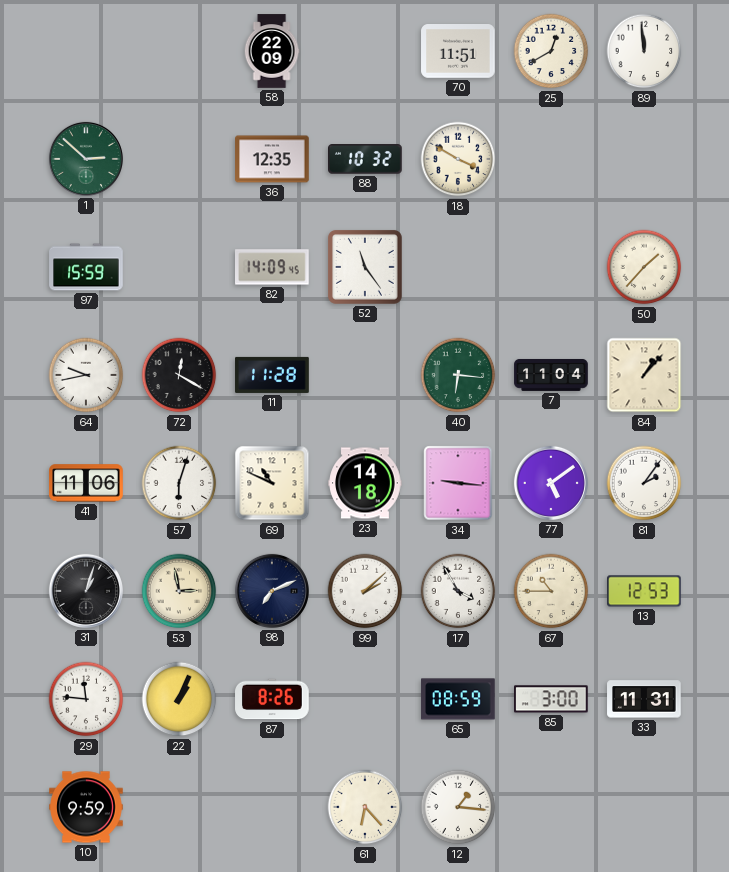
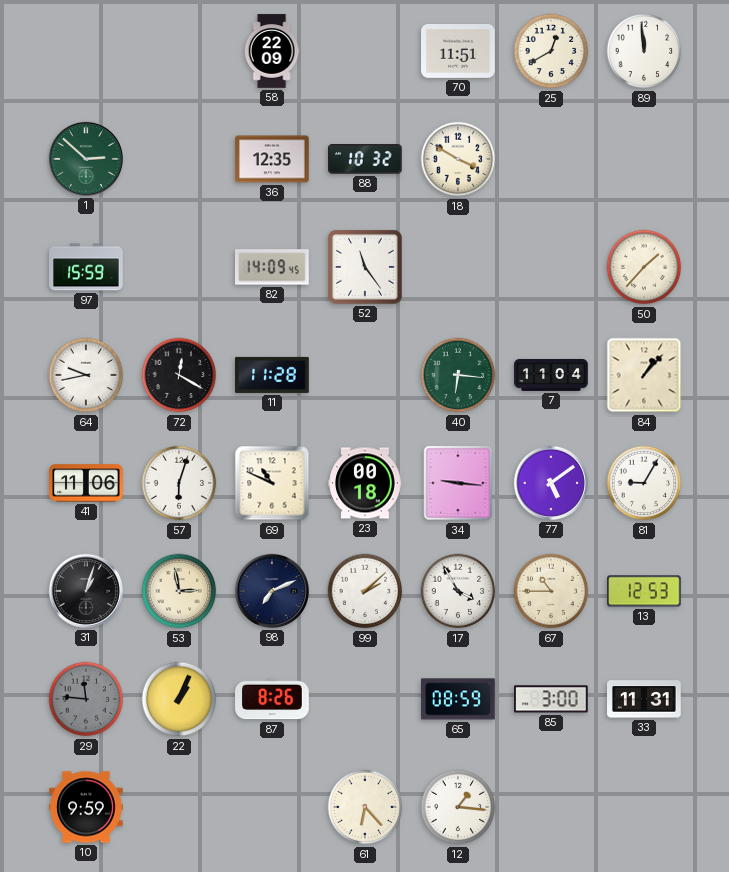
23: 14:18 -> 00:18
81: 2:06 -> 9:05
29 dial: white -> grey
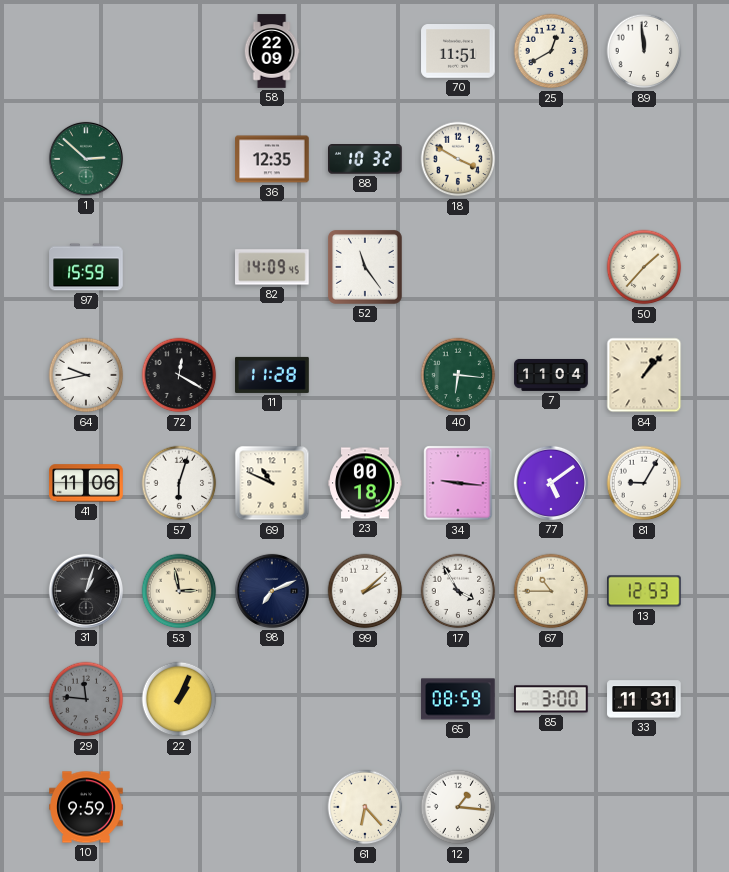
87: 8:26 -> none
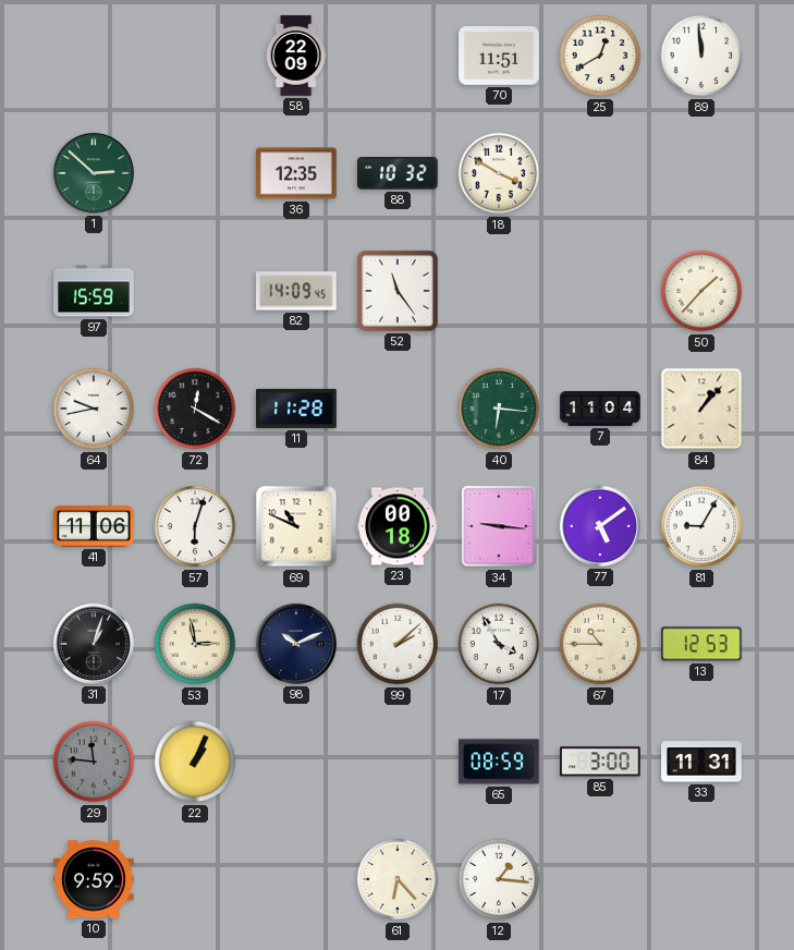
98: 7:11 -> 10:11
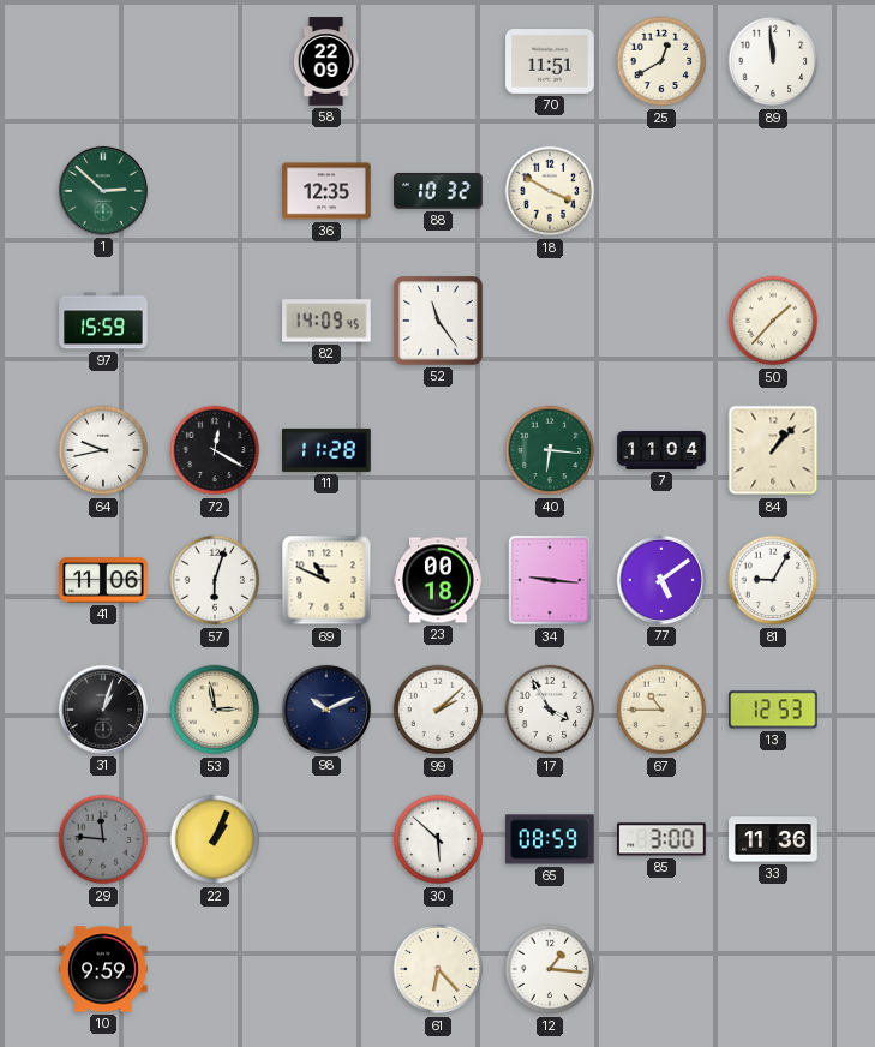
30: none -> 5:52
33: 11:31 -> 11:36
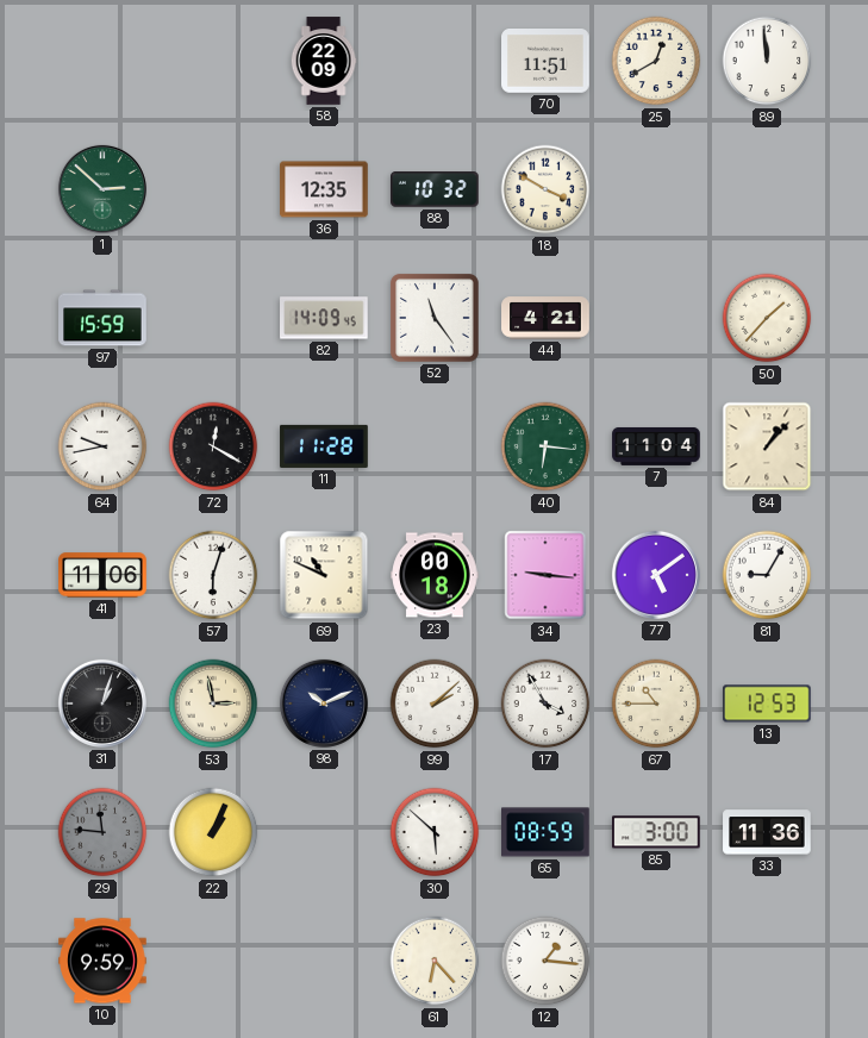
44: none -> 4:21
